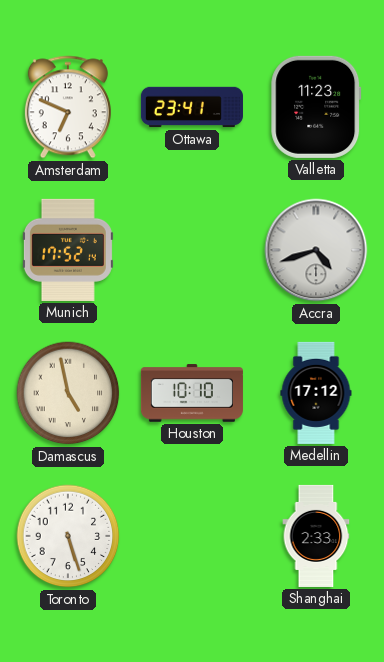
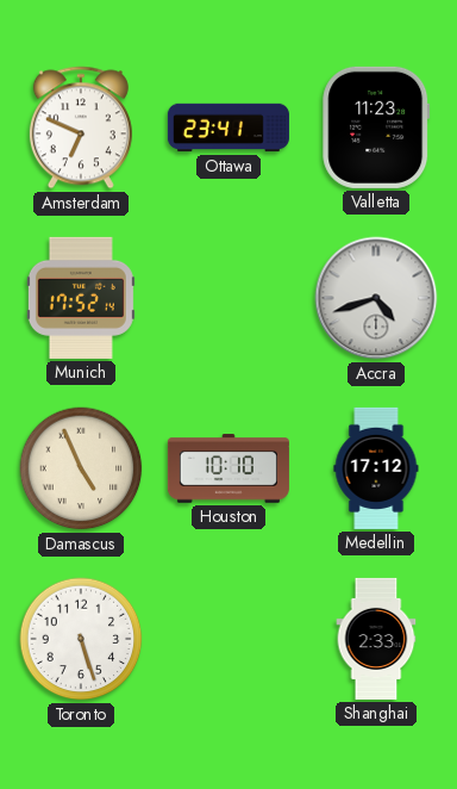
Damascus: 4:58 -> 4:56
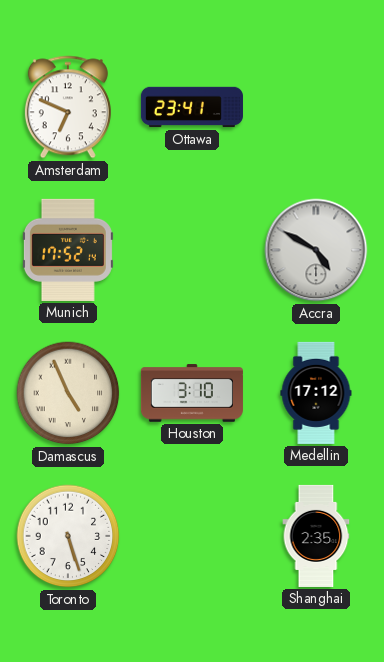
Valletta: 11:23 -> none
Accra: 4:42 -> 4:50
Houston: 10:10 -> 3:10
Shanghai: 2:33 -> 2:35
